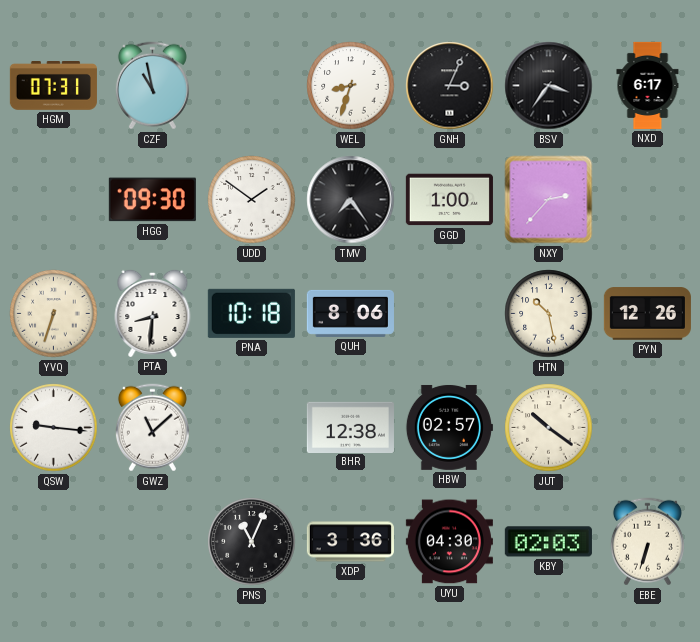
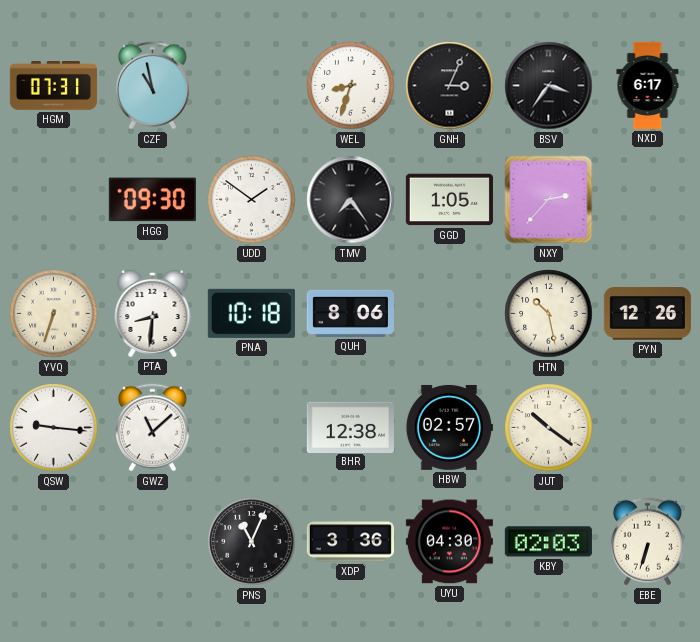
GGD: 1:00 -> 1:05
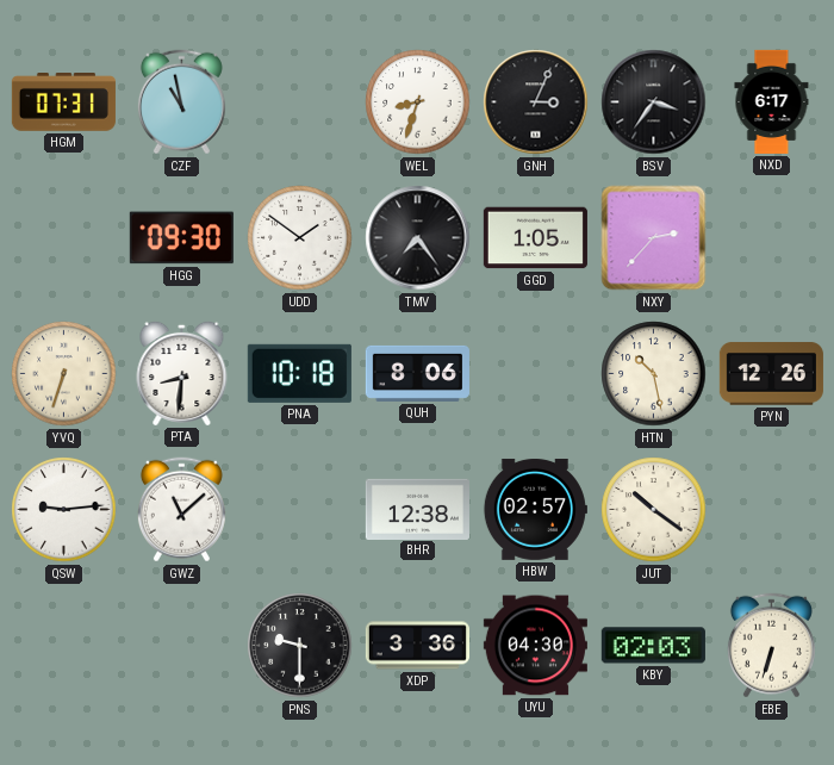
QSW: 9:16 -> 9:14
PNS: 11:04 -> 9:30
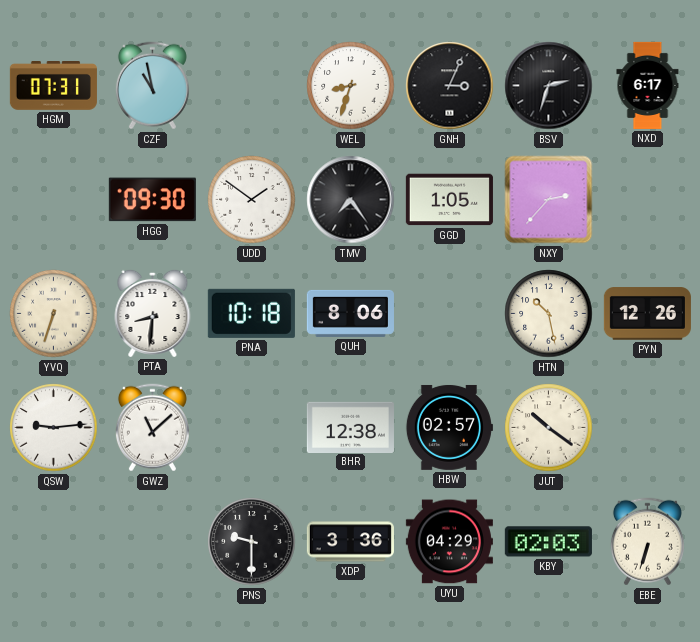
BSV: 3:36 -> 2:33
UYU: 04:30 -> 04:29
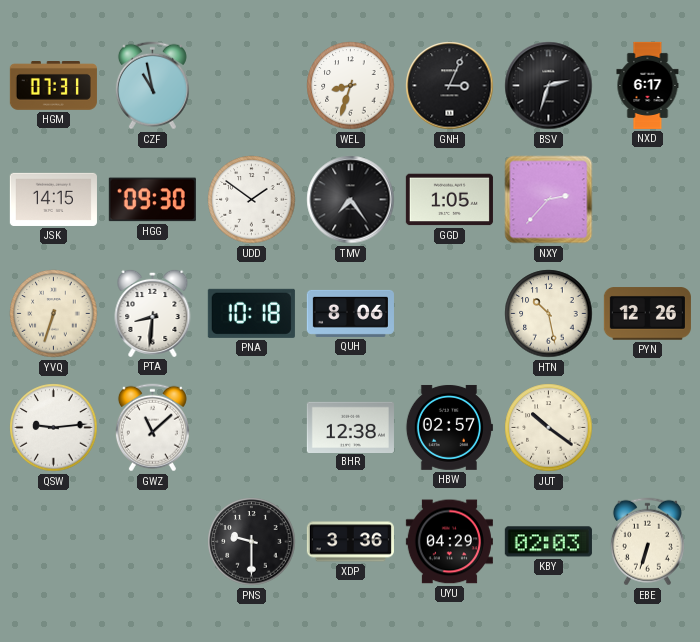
JSK: none -> 14:15
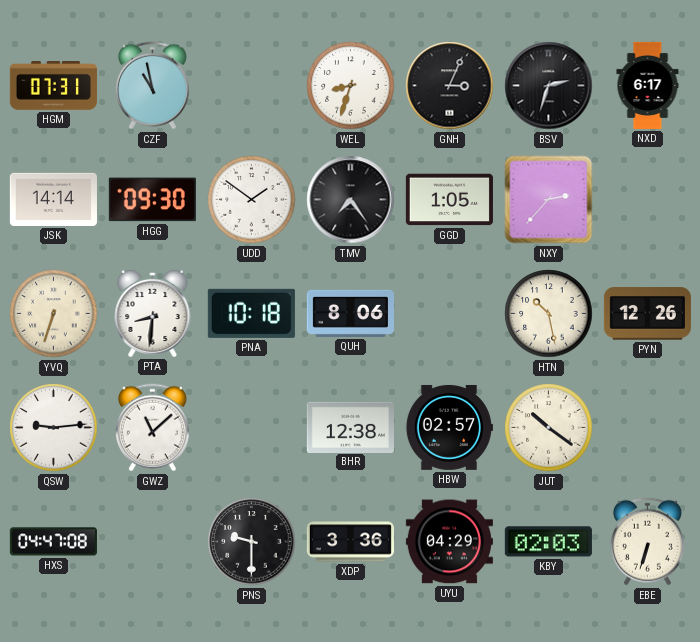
JSK: 14:15 -> 14:14
HXS: none -> 04:47
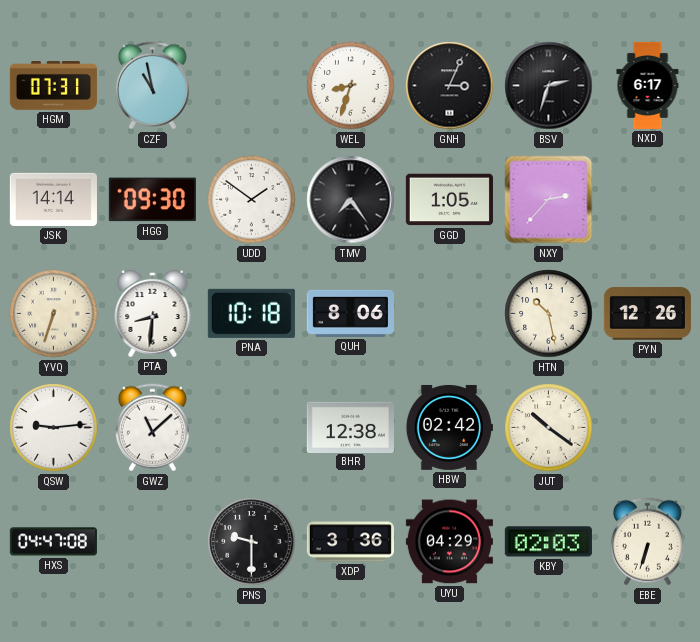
HBW: 02:57 -> 02:42
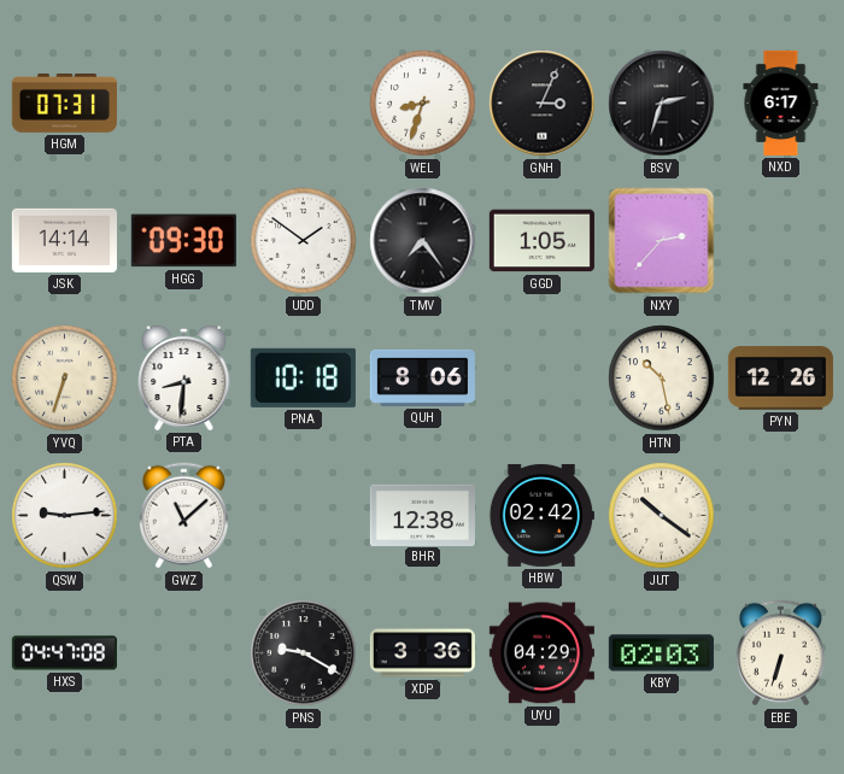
CZF: 10:58 -> none
PNS: 9:30 -> 9:20
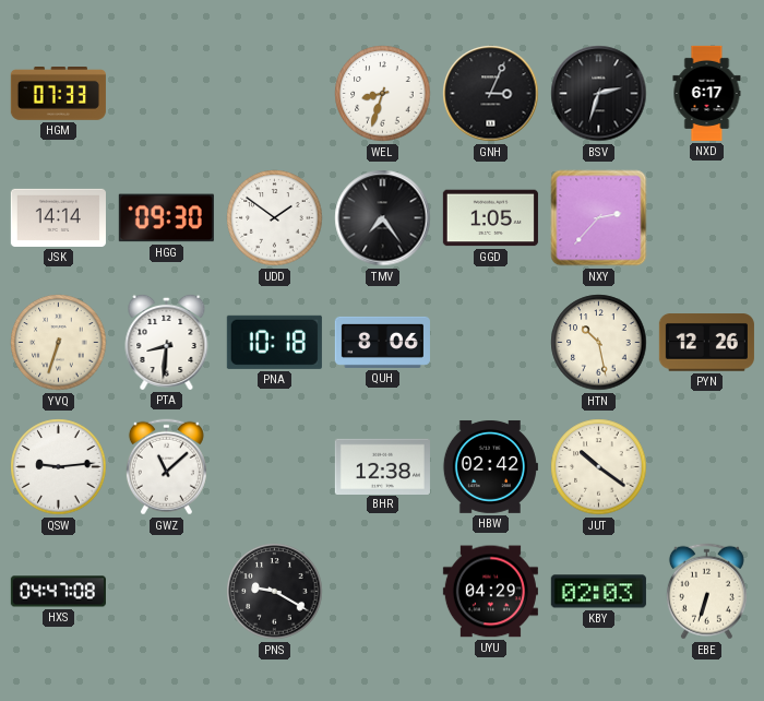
HGM: 07:31 -> 07:33
XDP: 3:36 -> none
